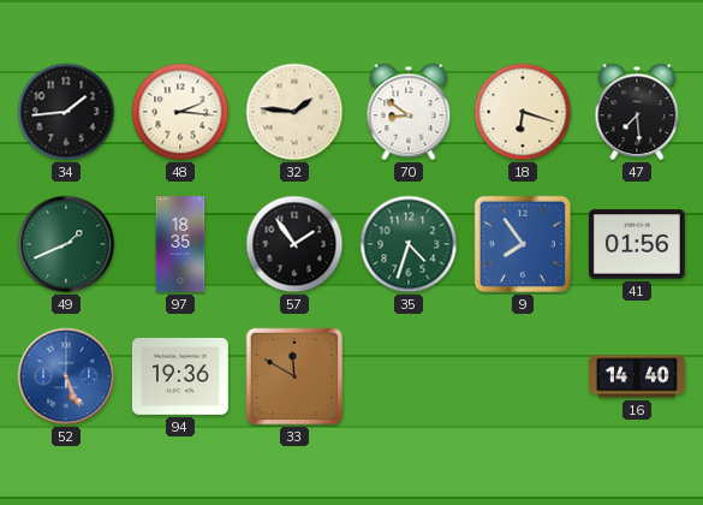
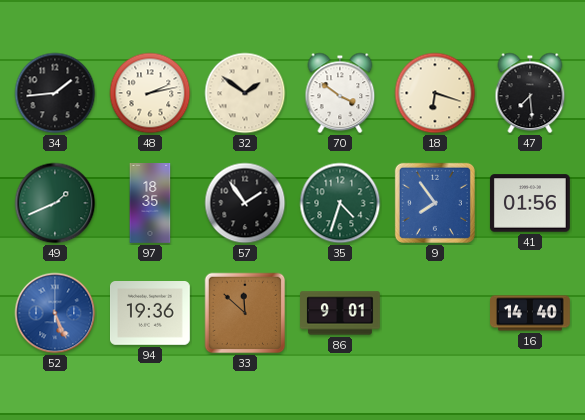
48: 2:16 -> 2:13
32: 1:46 -> 1:51
70: 8:51 -> 3:51
33: 11:50 -> 11:52
86: none -> 9:01
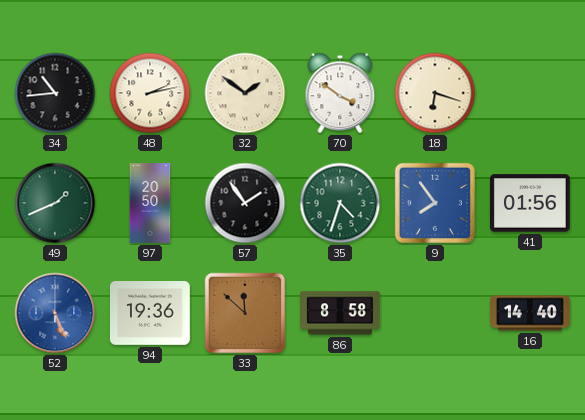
34: 1:44 -> 10:44
47: 7:29 -> none
97: 18:35 -> 20:50
86: 9:01 -> 8:58
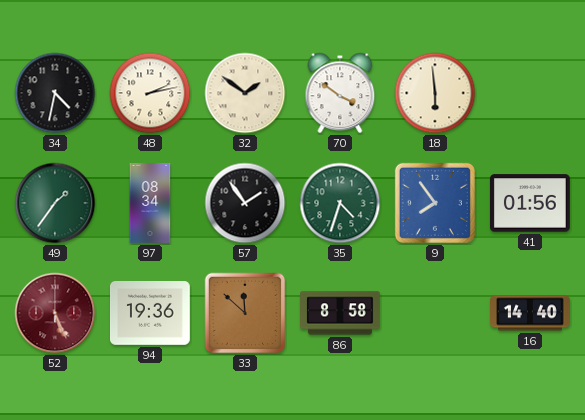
34: 10:44 -> 4:32
18: 6:18 -> 5:59
49: 1:41 -> 1:36
97: 20:50 -> 08:34
52 dial: blue -> burgundy
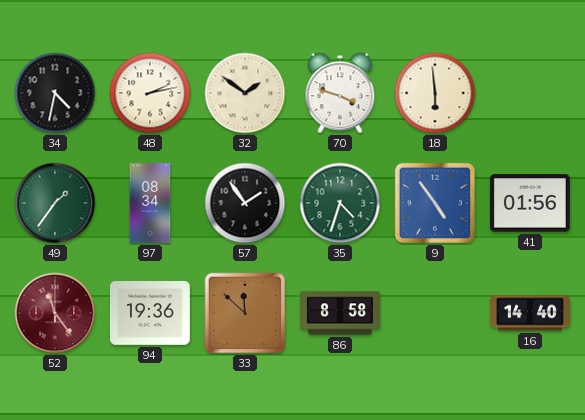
70: 3:51 -> 3:48
9: 7:54 -> 4:54
52: 5:26 -> 11:24
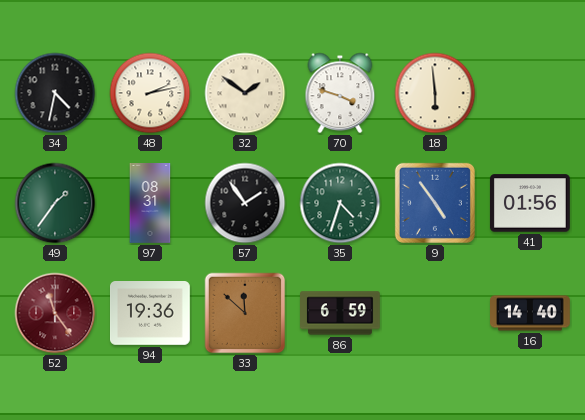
97: 08:34 -> 08:31
86: 8:58 -> 6:59
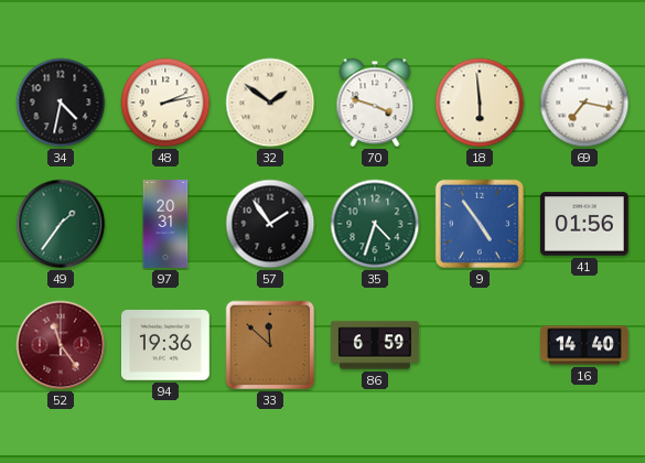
69: none -> 7:17
97: 08:31 -> 20:31
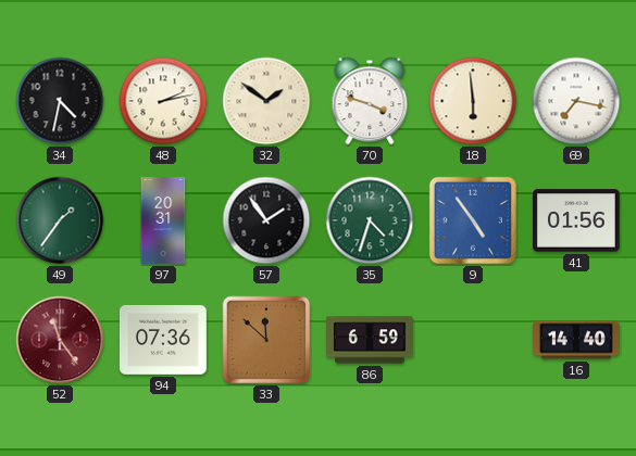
94: 19:36 -> 07:36
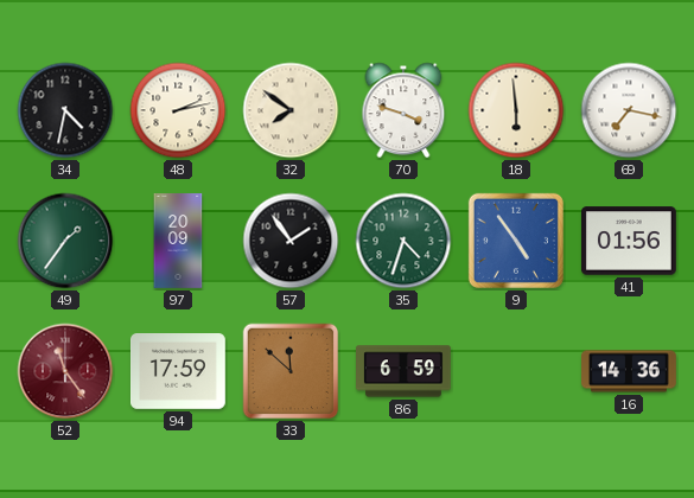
32: 1:51 -> 7:51
97: 20:31 -> 20:09
94: 07:36 -> 17:59
16: 14:40 -> 14:36
